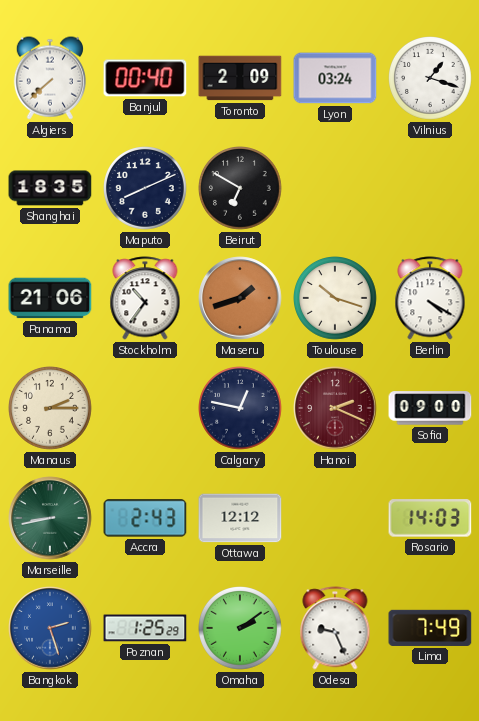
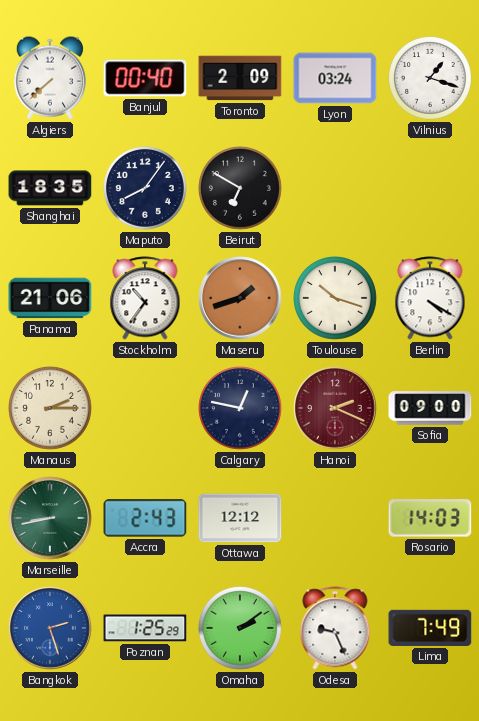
Maputo: 8:11 -> 8:06
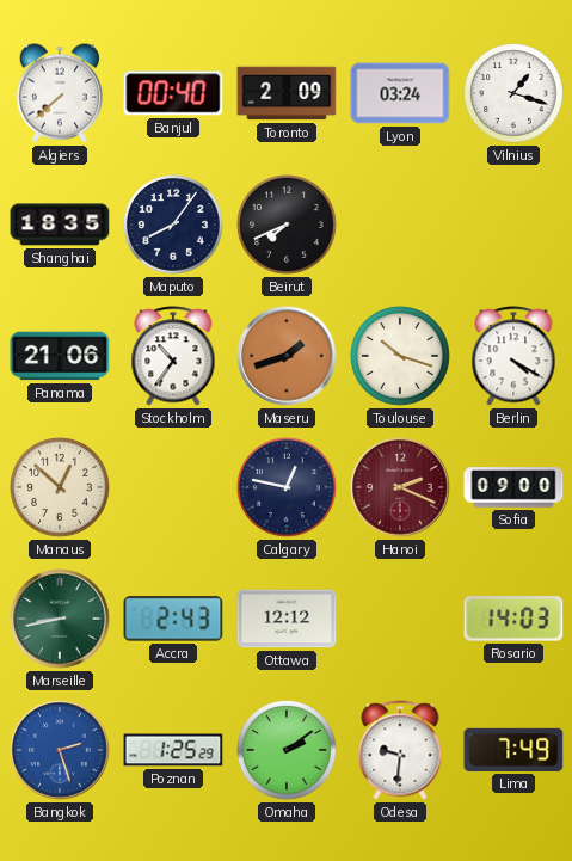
Beirut: 6:50 -> 7:41
Manaus: 2:15 -> 12:52
Odesa: 9:26 -> 9:31
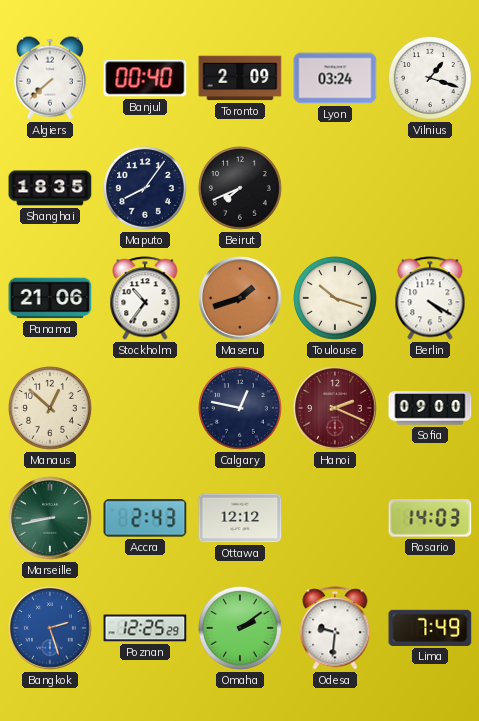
Poznan: 1:25 -> 12:25
